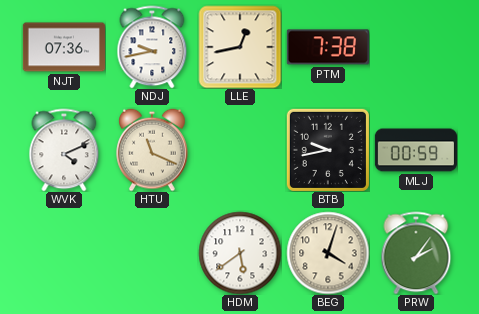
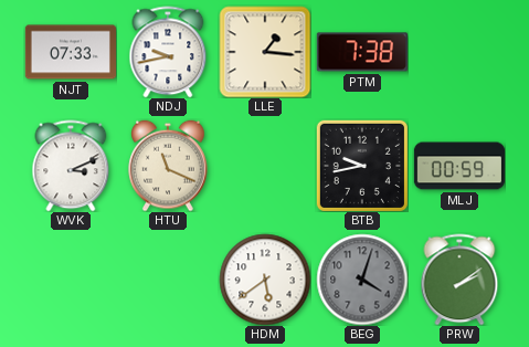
NJT: 07:36 -> 07:33
LLE: 12:43 -> 1:16
WVK: 4:11 -> 3:11
BEG dial: cream -> grey
PRW: 2:06 -> 2:09
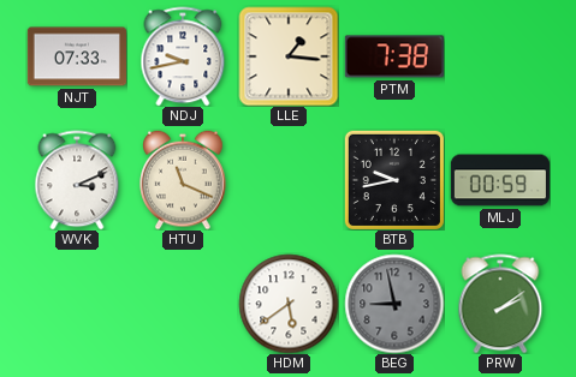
BEG: 4:03 -> 8:58
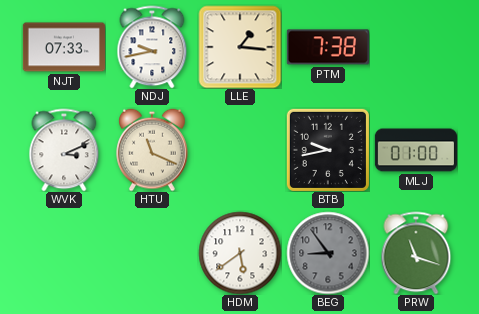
MLJ: 00:59 -> 01:00
BEG: 8:58 -> 8:54
PRW: 2:09 -> 11:18
